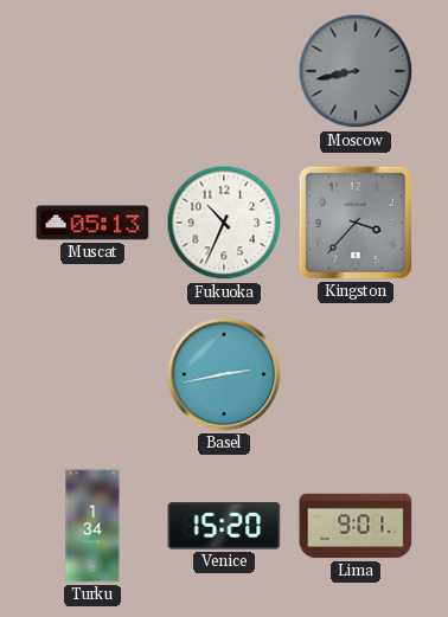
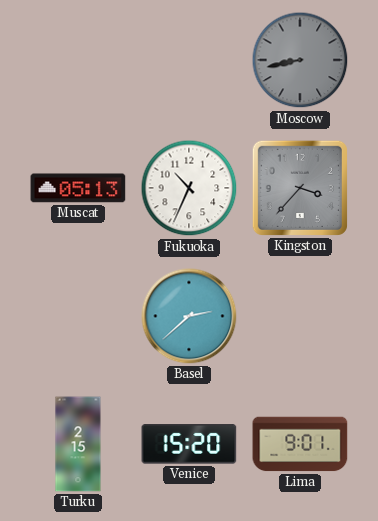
Basel: 2:43 -> 2:38
Turku: 1:34 -> 2:15
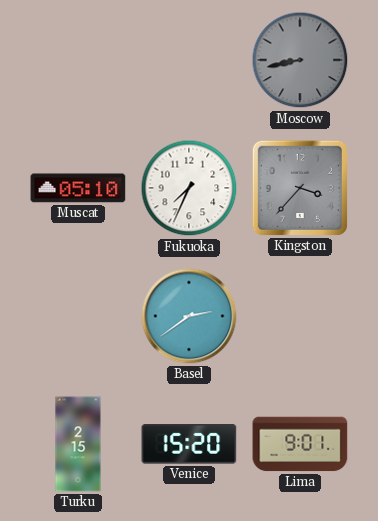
Muscat: 05:13 -> 05:10
Fukuoka: 10:34 -> 7:34
Basel: 2:38 -> 2:39
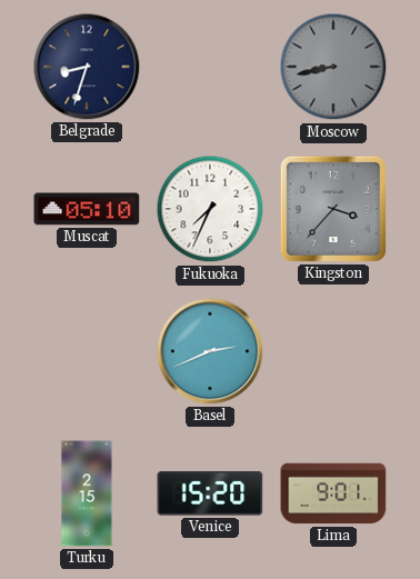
Belgrade: none -> 8:33
Basel: 2:39 -> 2:41
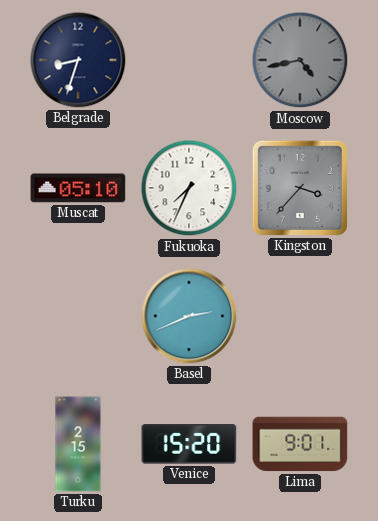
Moscow: 8:43 -> 4:43
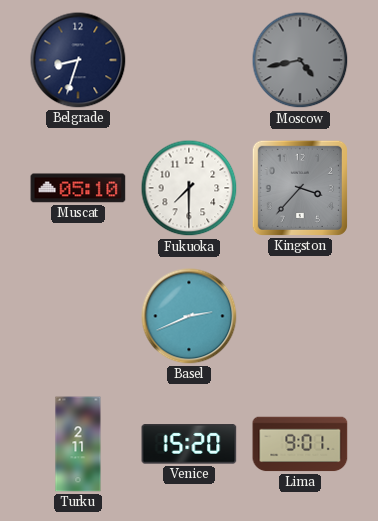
Fukuoka: 7:34 -> 7:30
Turku: 2:15 -> 2:11
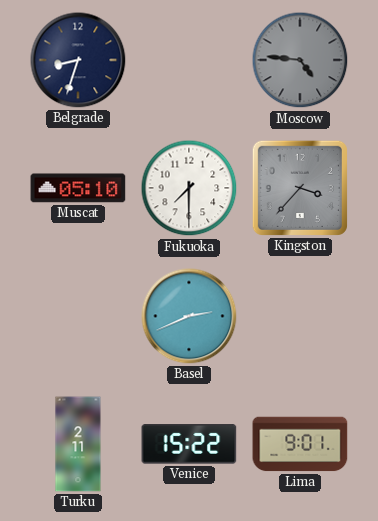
Moscow: 4:43 -> 4:46
Venice: 15:20 -> 15:22
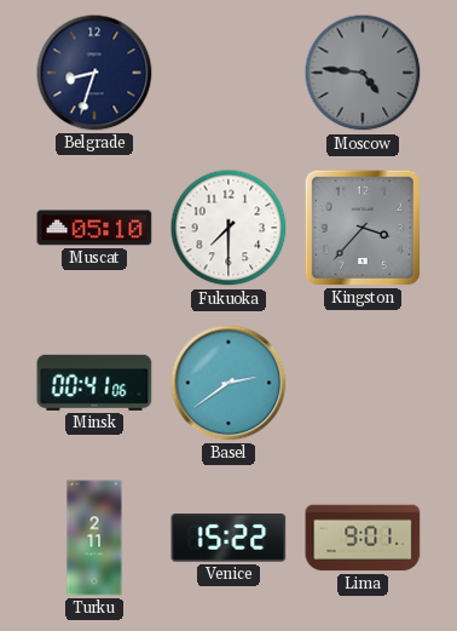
Minsk: none -> 00:41
Basel: 2:41 -> 2:39
